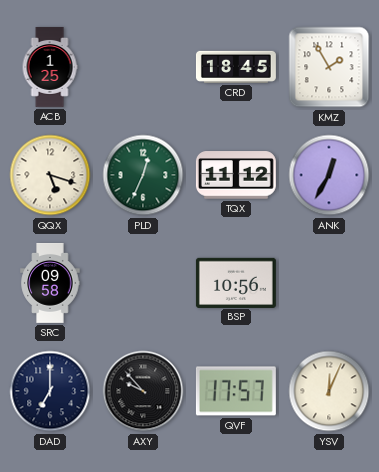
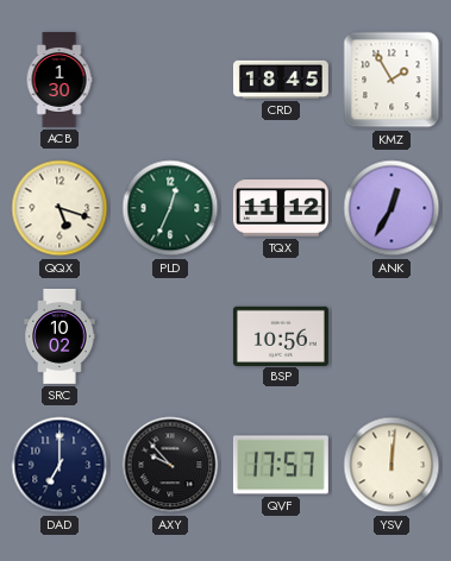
ACB: 1:25 -> 1:30
SRC: 09:58 -> 10:02
YSV: 12:04 -> 12:01
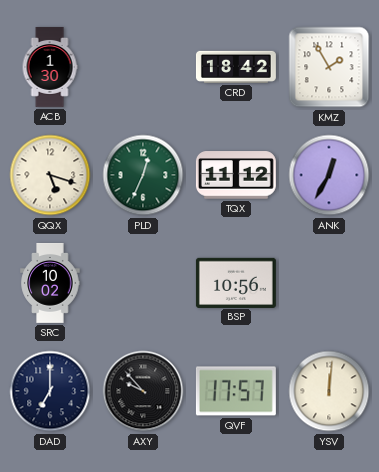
CRD: 18:45 -> 18:42
